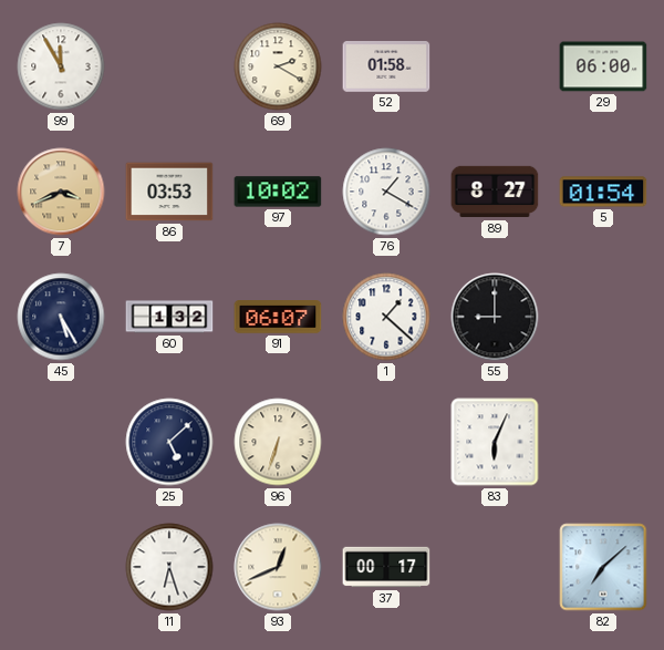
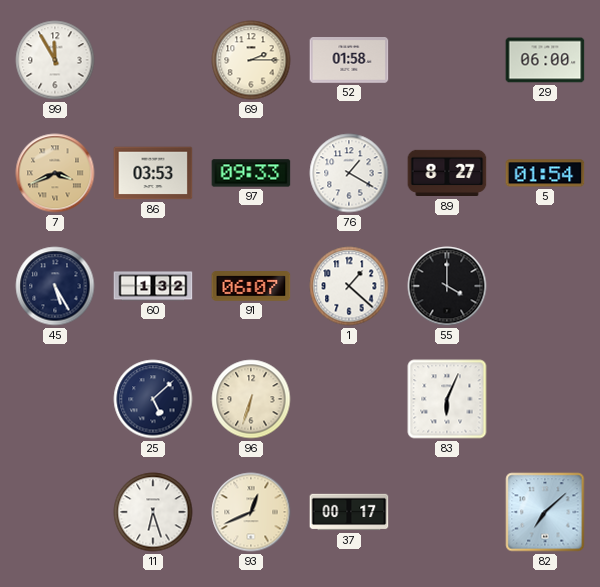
69: 2:20 -> 2:15
97: 10:02 -> 09:33
55: 9:00 -> 4:00
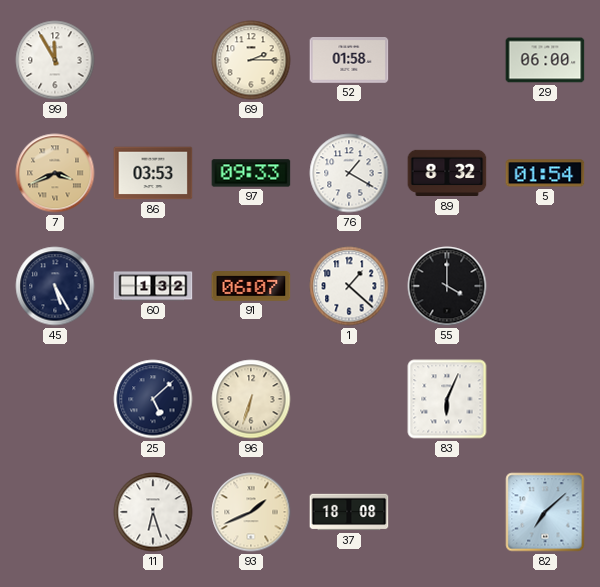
89: 8:27 -> 8:32
93: 12:41 -> 1:41
37: 00:17 -> 18:08
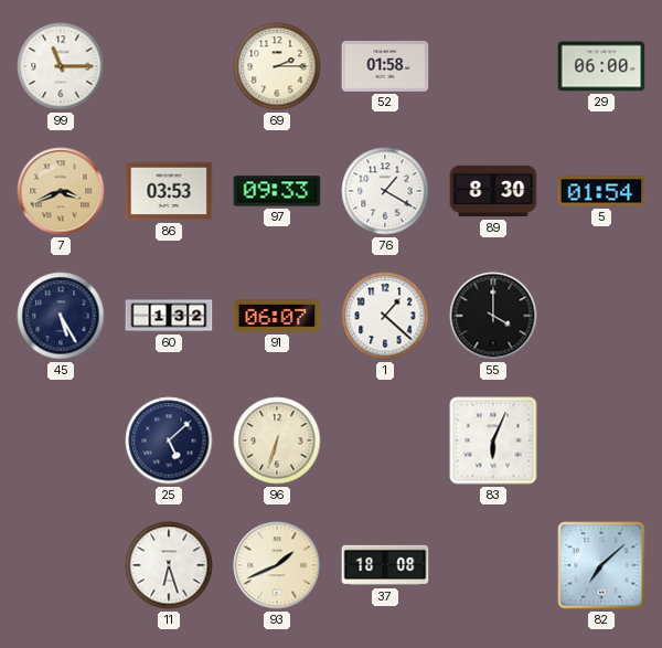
99: 11:55 -> 11:15
89: 8:32 -> 8:30
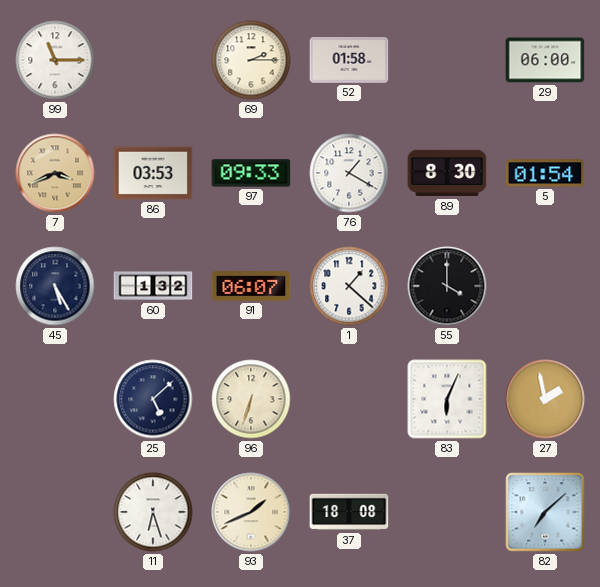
27: none -> 1:58
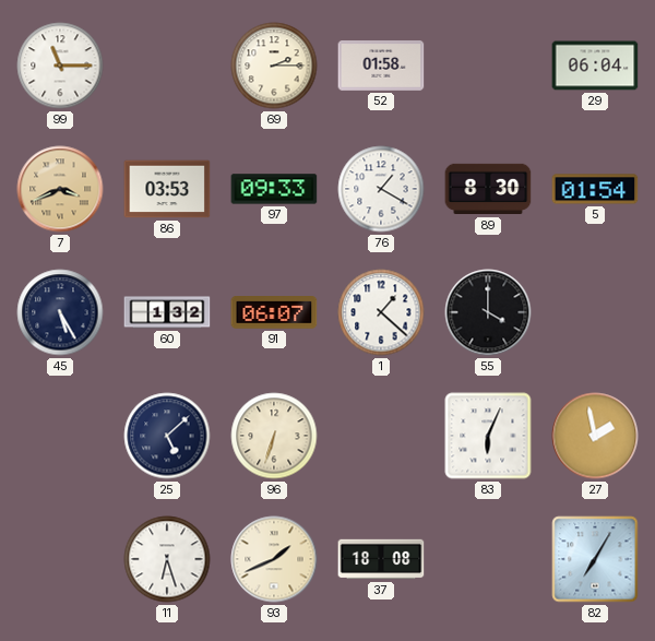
29: 06:00 -> 06:04
82: 7:08 -> 7:05
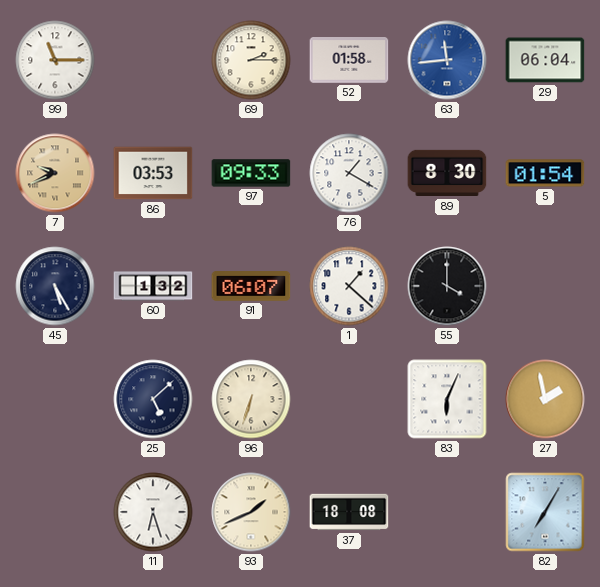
63: none -> 11:44
7: 3:41 -> 9:41
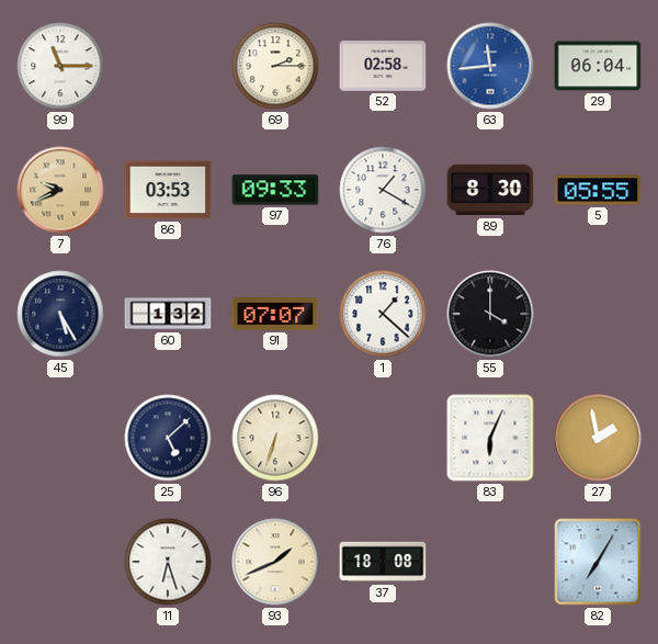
52: 01:58 -> 02:58
5: 01:54 -> 05:55
91: 06:07 -> 07:07
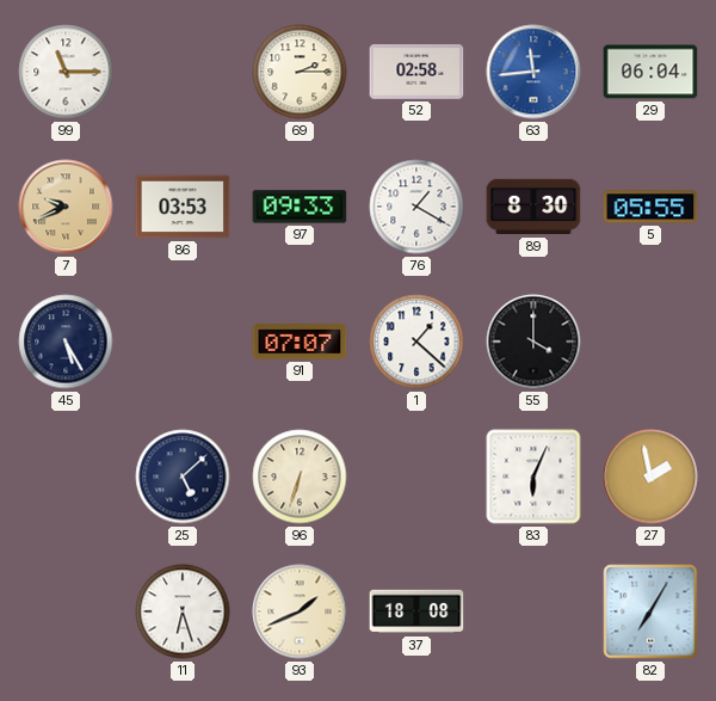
60: 1:32 -> none
